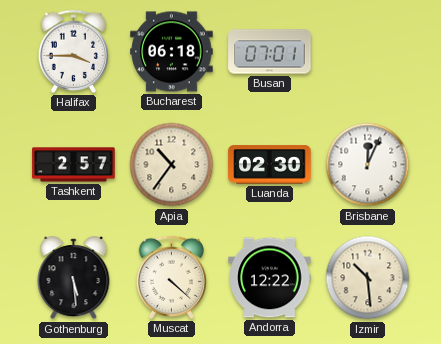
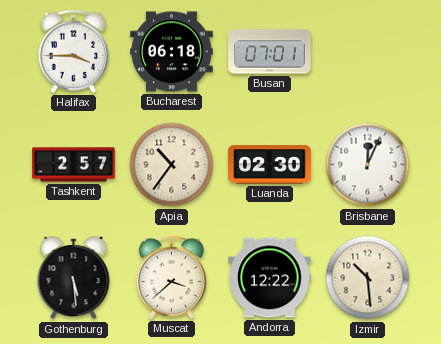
Muscat: 4:22 -> 3:38
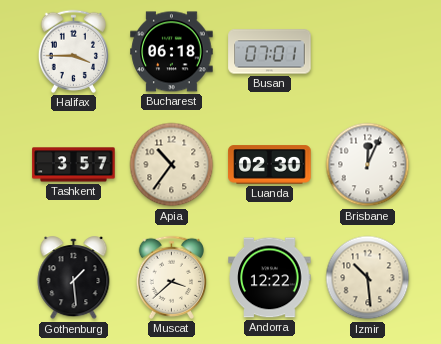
Tashkent: 2:57 -> 3:57
Gothenburg: 5:29 -> 1:29
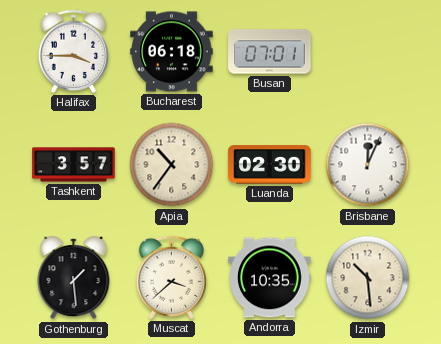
Andorra: 12:22 -> 10:35
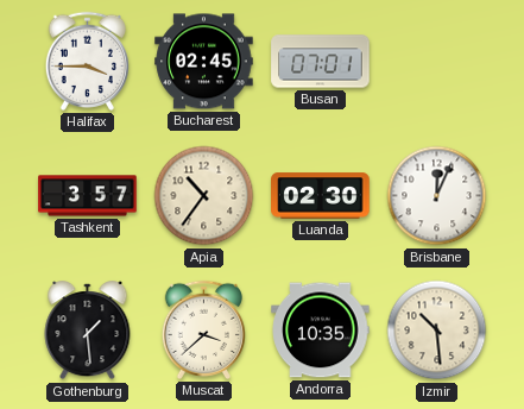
Bucharest: 06:18 -> 02:45
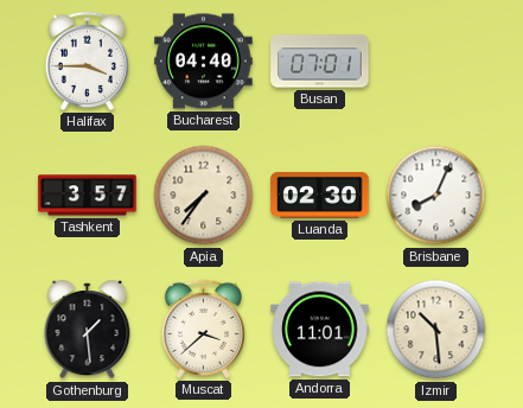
Bucharest: 02:45 -> 04:40
Apia: 10:36 -> 7:36
Brisbane: 12:04 -> 8:04
Andorra: 10:35 -> 11:01
